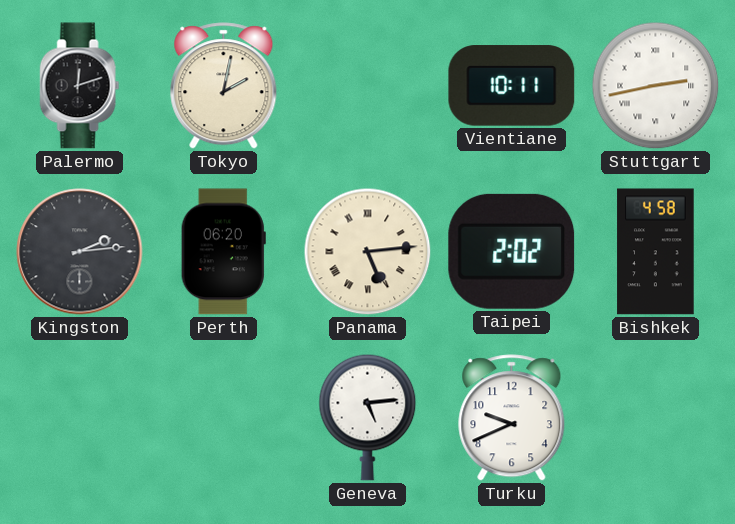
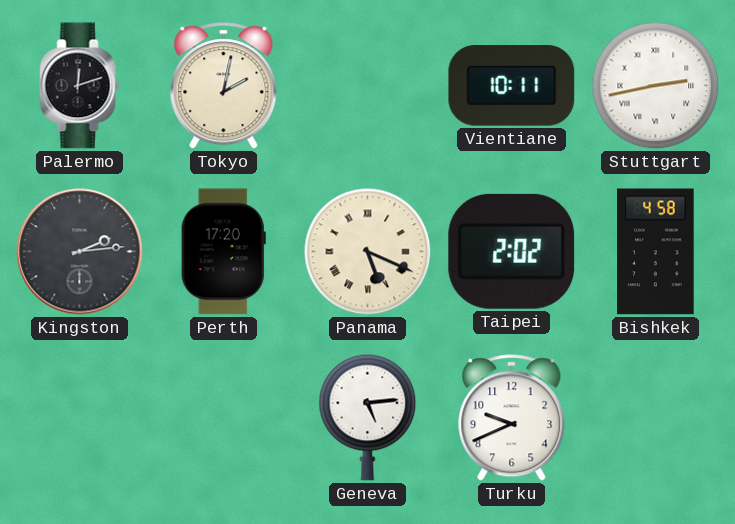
Perth: 06:20 -> 17:20
Panama: 5:14 -> 5:19
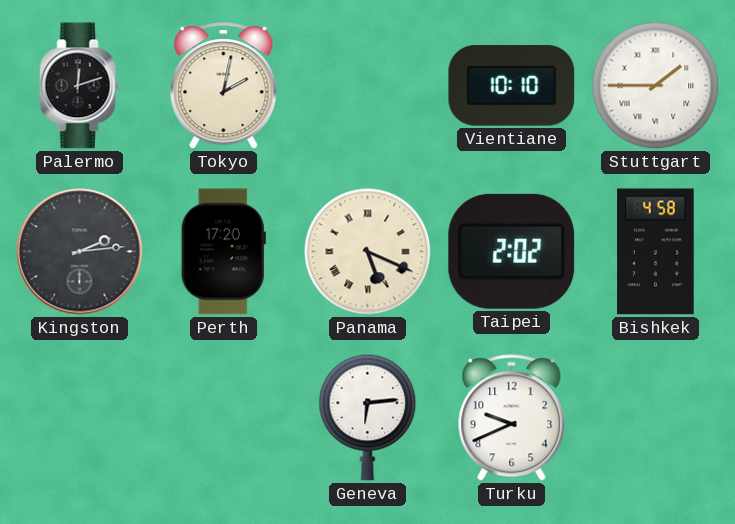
Vientiane: 10:11 -> 10:10
Stuttgart: 2:43 -> 1:45
Geneva: 5:14 -> 6:14
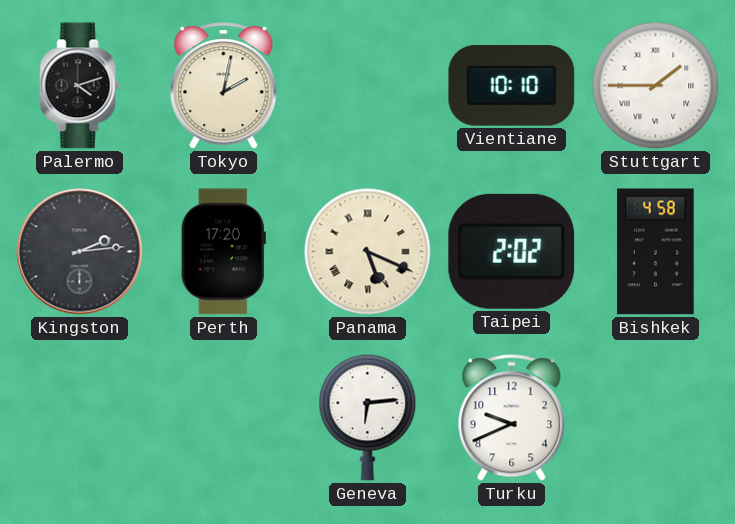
Palermo: 12:12 -> 4:12
